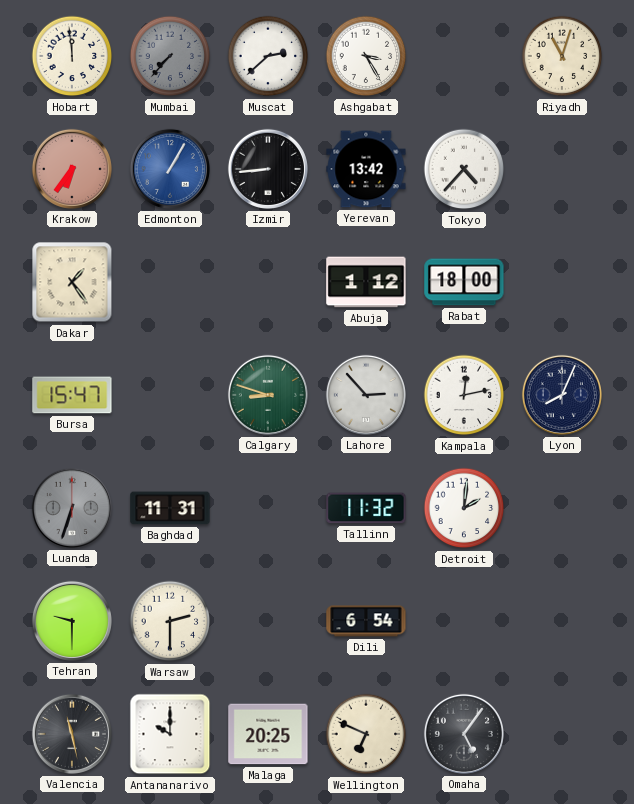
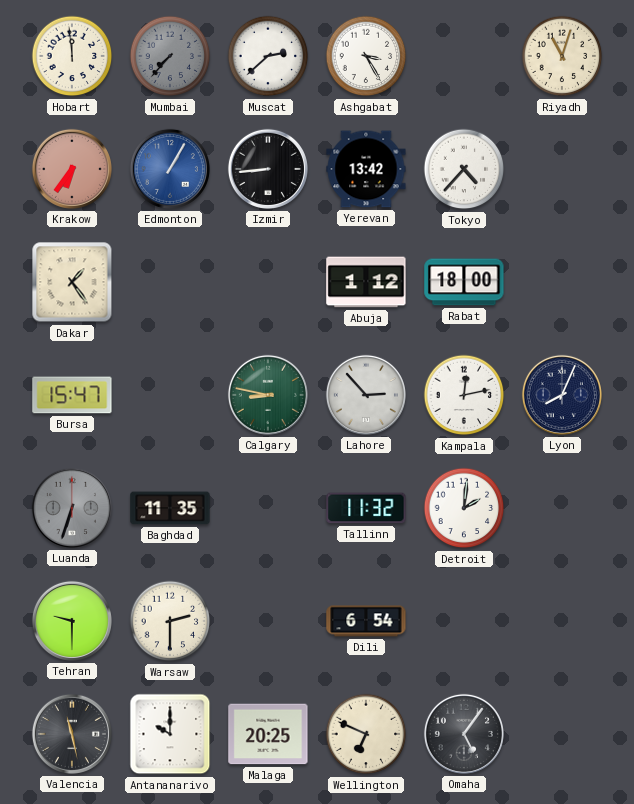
Calgary: 8:48 -> 8:47
Baghdad: 11:31 -> 11:35
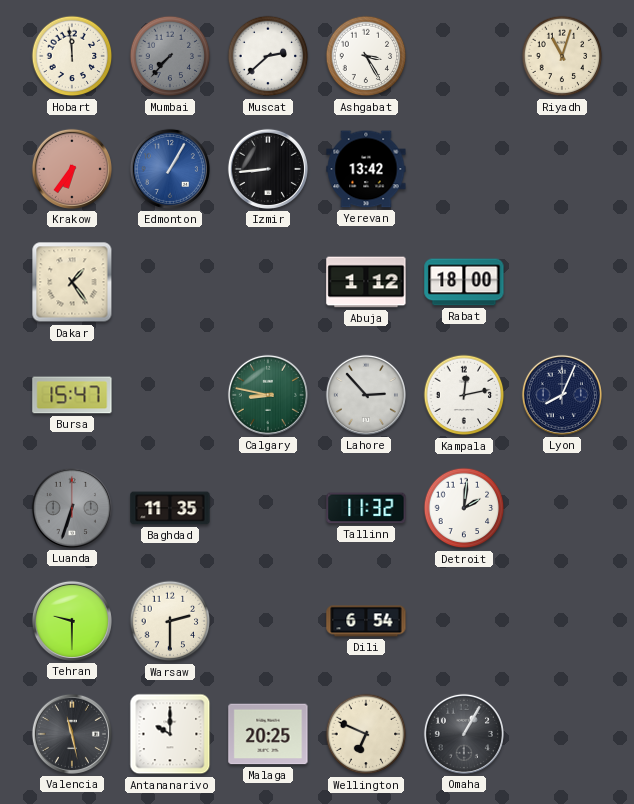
Tokyo: 4:37 -> none
Omaha: 5:06 -> 1:05
